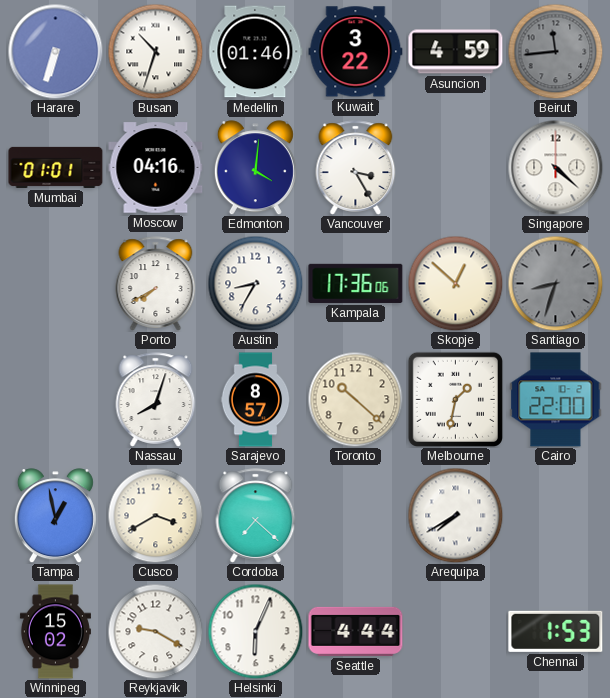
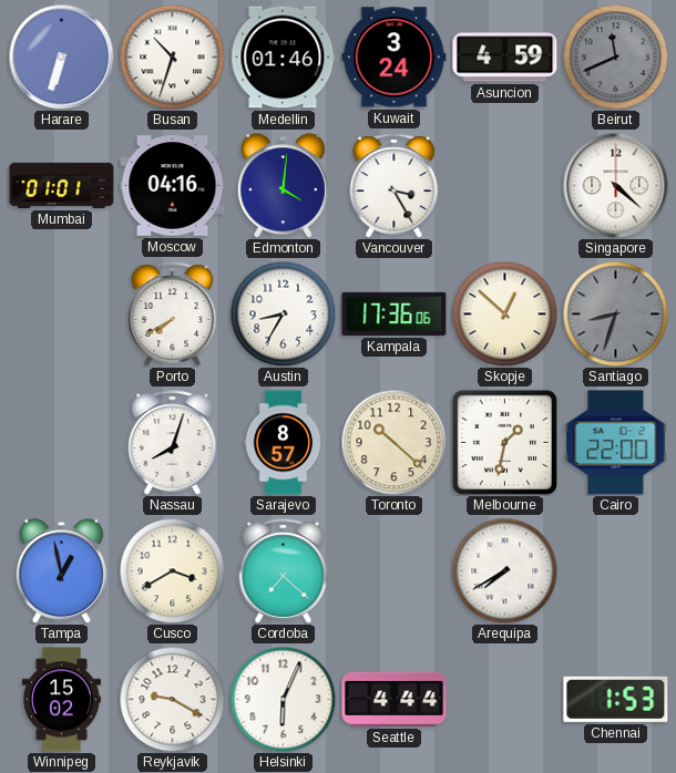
Kuwait: 3:22 -> 3:24
Beirut: 11:44 -> 11:41
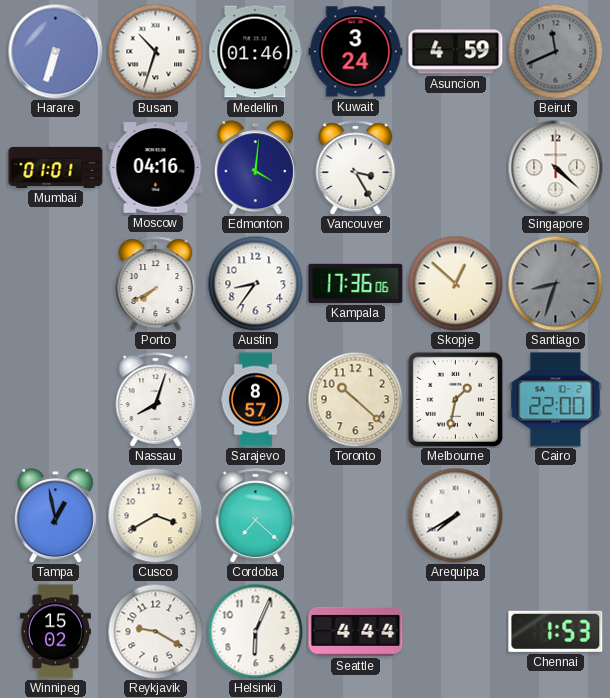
Austin: 8:35 -> 8:36
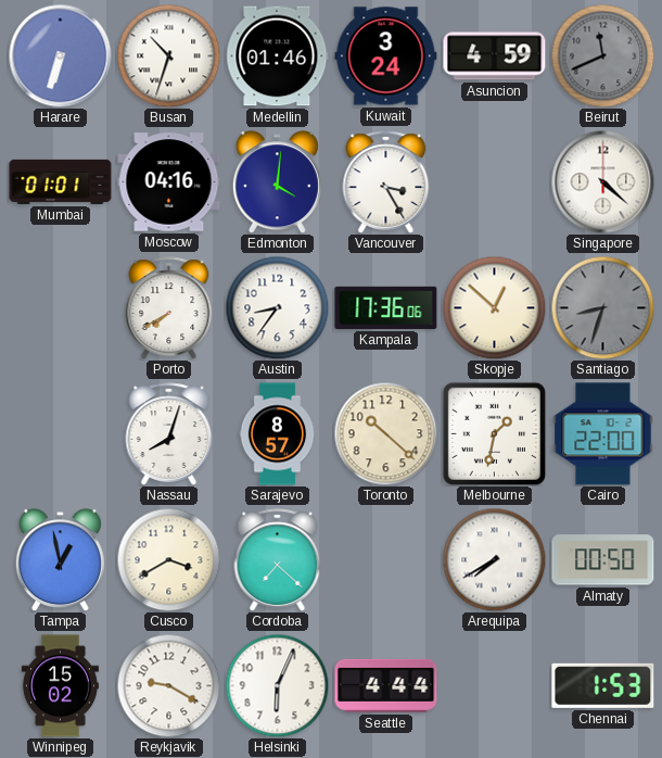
Almaty: none -> 00:50
